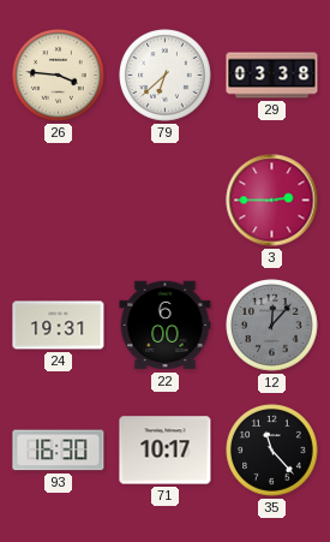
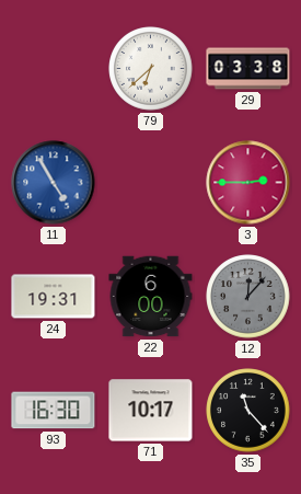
26: 3:46 -> none
11: none -> 4:55
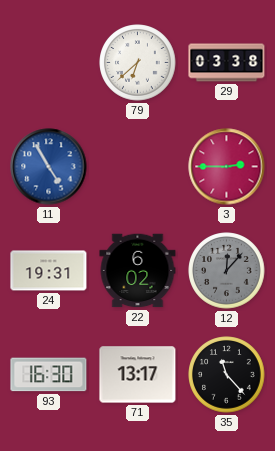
22: 6:00 -> 6:02
71: 10:17 -> 13:17
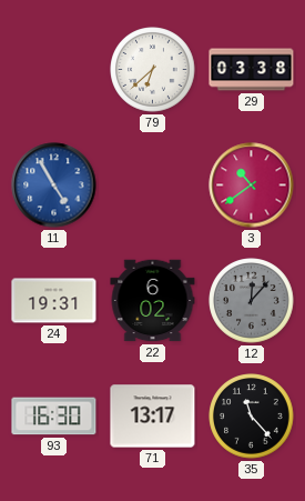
3: 2:45 -> 10:39
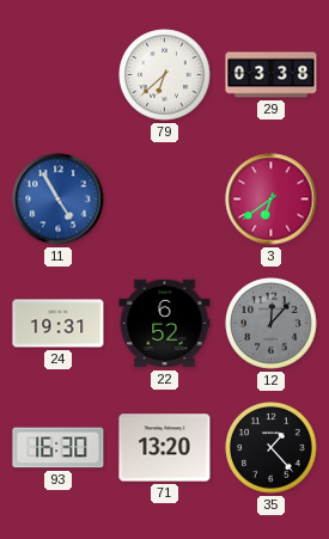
3: 10:39 -> 6:39
22: 6:02 -> 6:52
71: 13:17 -> 13:20
35: 11:23 -> 1:23
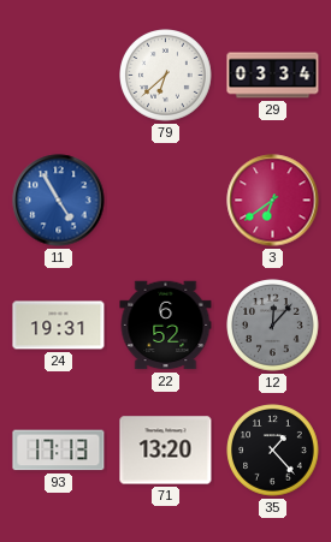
29: 03:38 -> 03:34
93: 16:30 -> 17:13
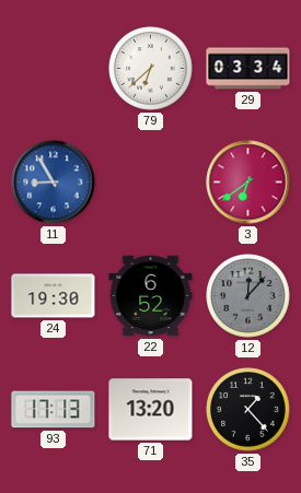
11: 4:55 -> 8:55
24: 19:31 -> 19:30
